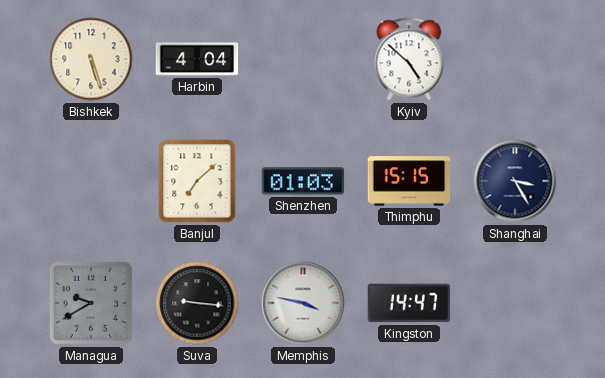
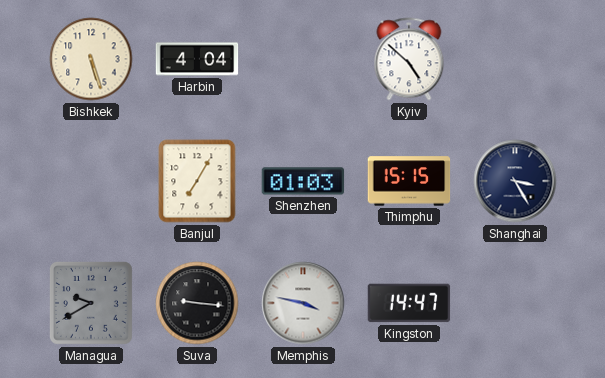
Banjul: 7:08 -> 7:05
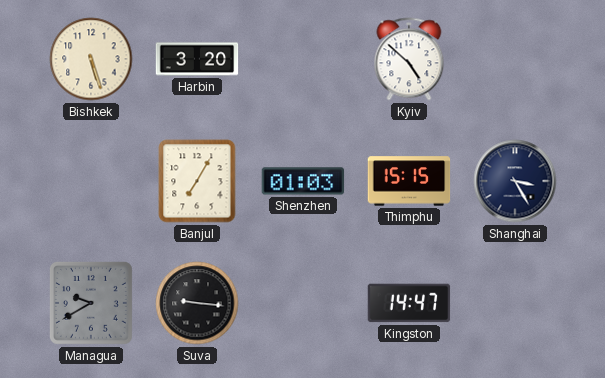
Harbin: 4:04 -> 3:20
Memphis: 3:47 -> none
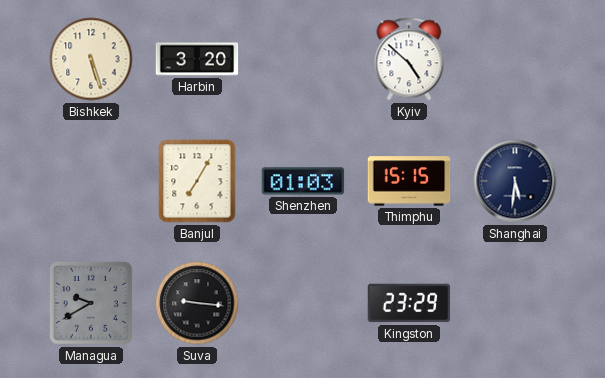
Shanghai: 3:25 -> 5:31
Kingston: 14:47 -> 23:29
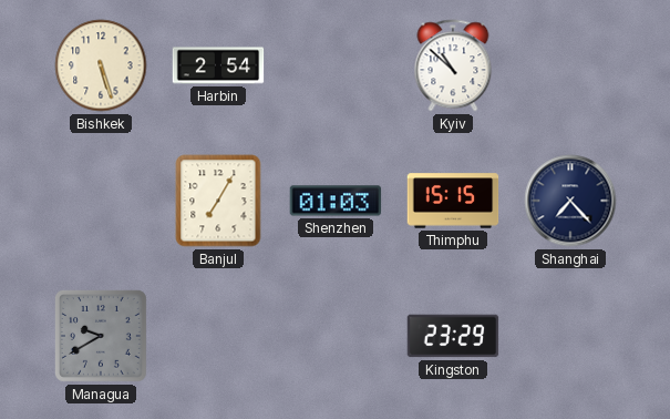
Harbin: 3:20 -> 2:54
Kyiv: 4:52 -> 10:52
Shanghai: 5:31 -> 7:23
Suva: 9:16 -> none
